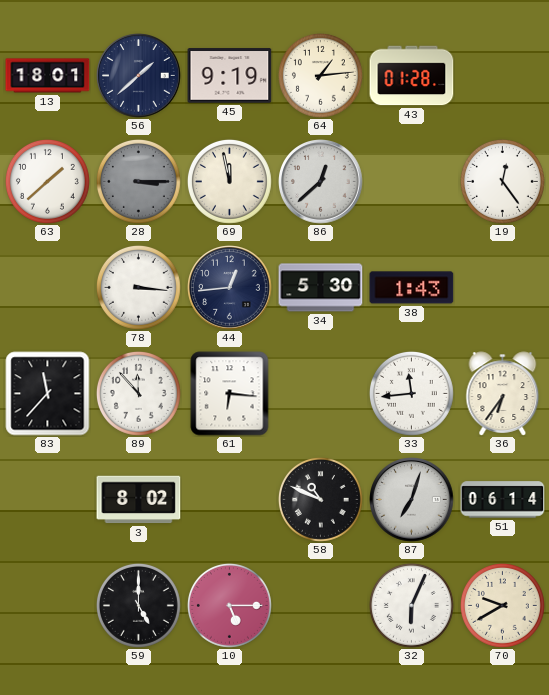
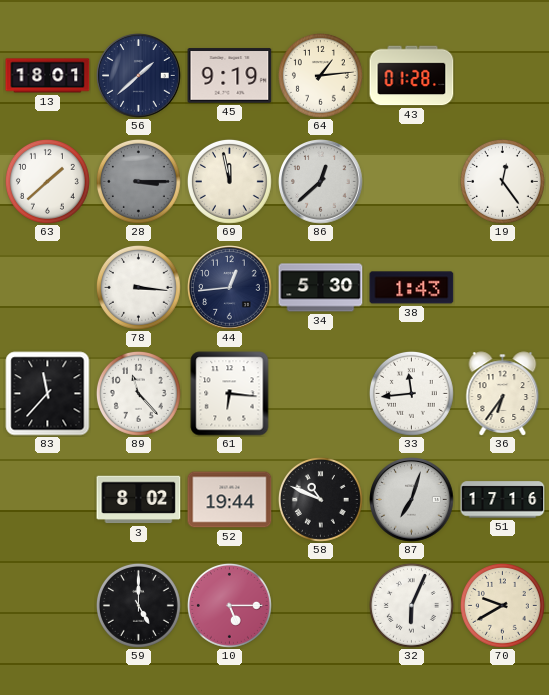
89: 11:53 -> 11:23
52: none -> 19:44
51: 06:14 -> 17:16
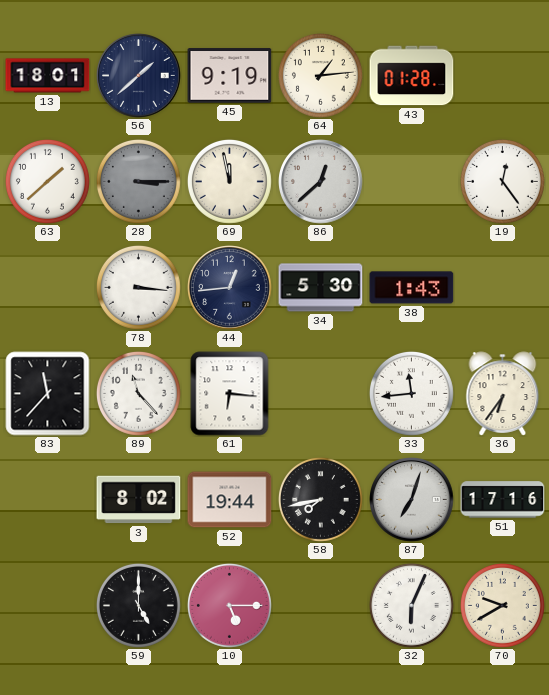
58: 10:49 -> 7:43
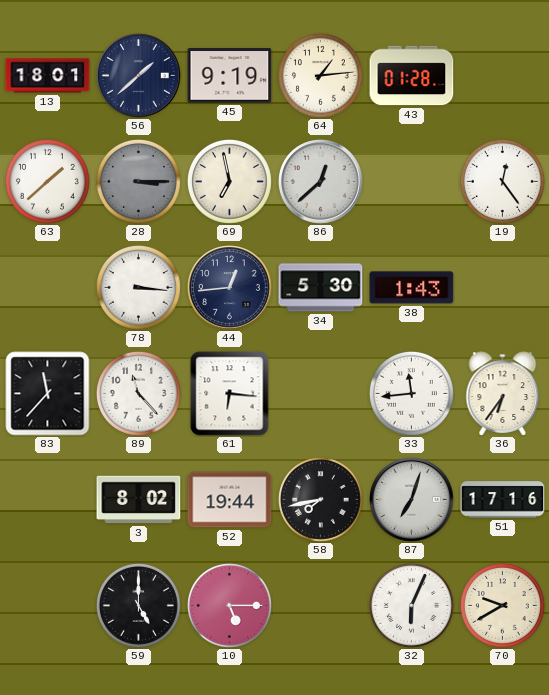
69: 11:58 -> 6:58
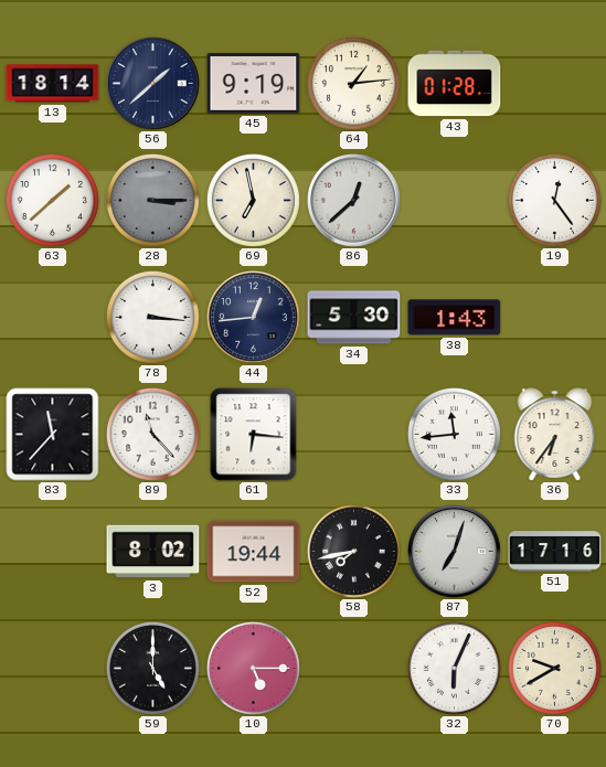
13: 18:01 -> 18:14
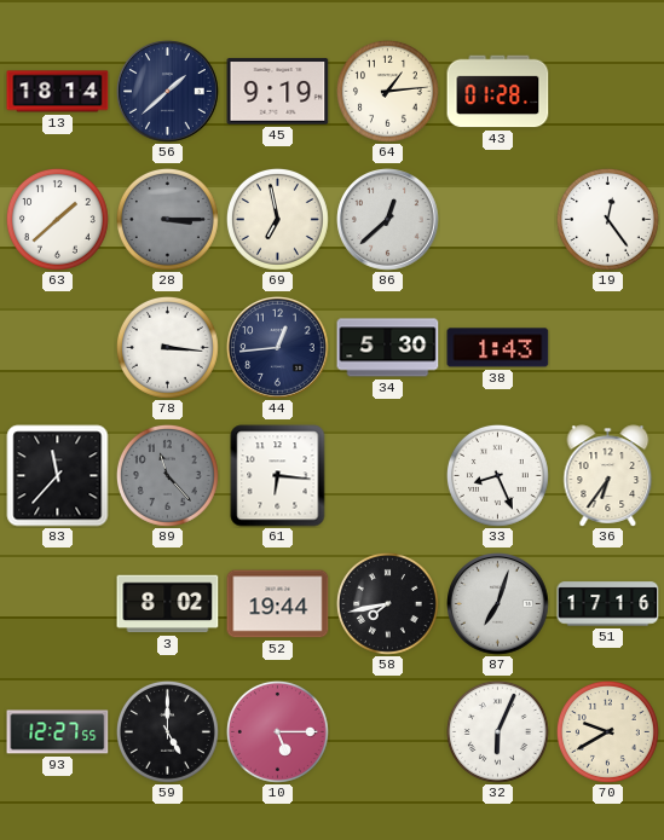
89 dial: white -> grey
33: 11:44 -> 8:26
93: none -> 12:27
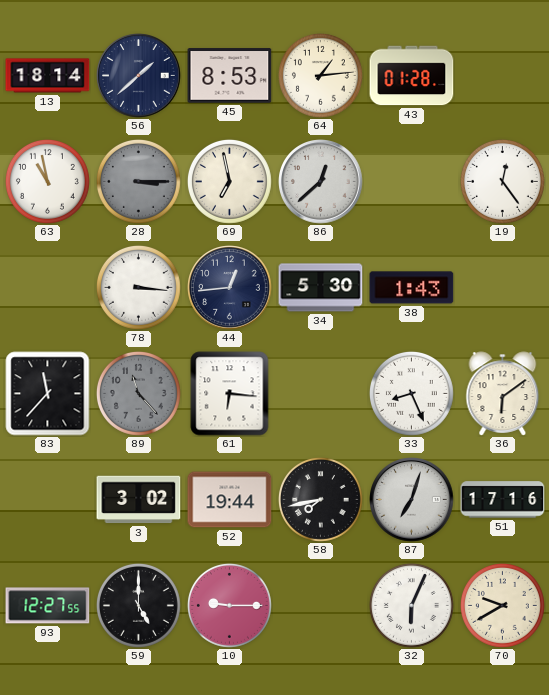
45: 9:19 -> 8:53
63: 1:38 -> 10:58
36: 6:36 -> 6:09
3: 8:02 -> 3:02
10: 5:15 -> 9:15
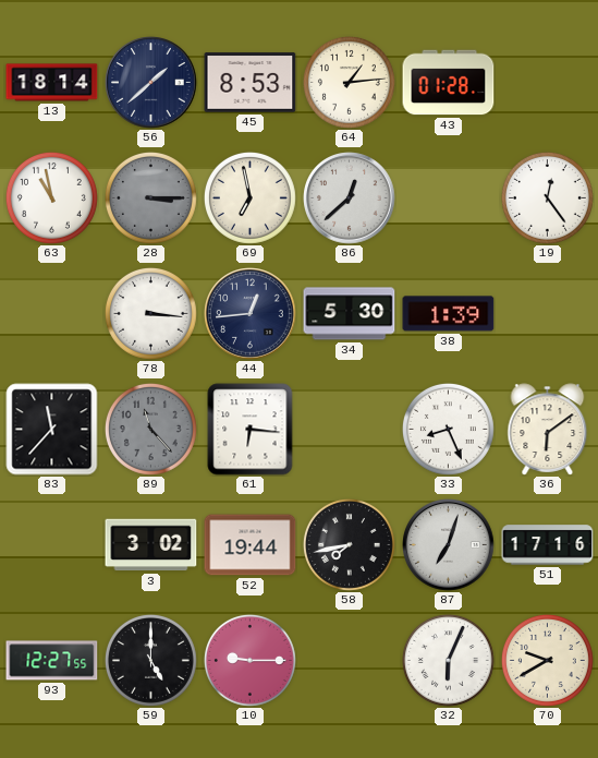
38: 1:43 -> 1:39
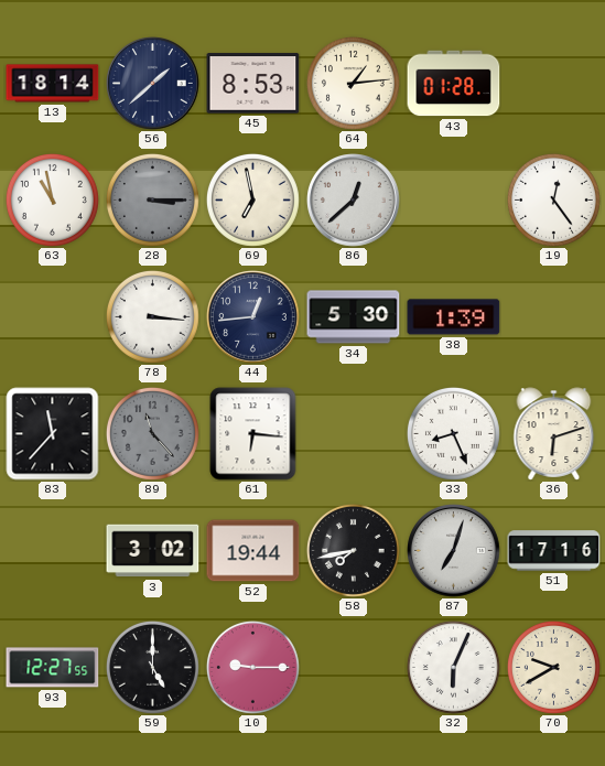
36: 6:09 -> 6:12
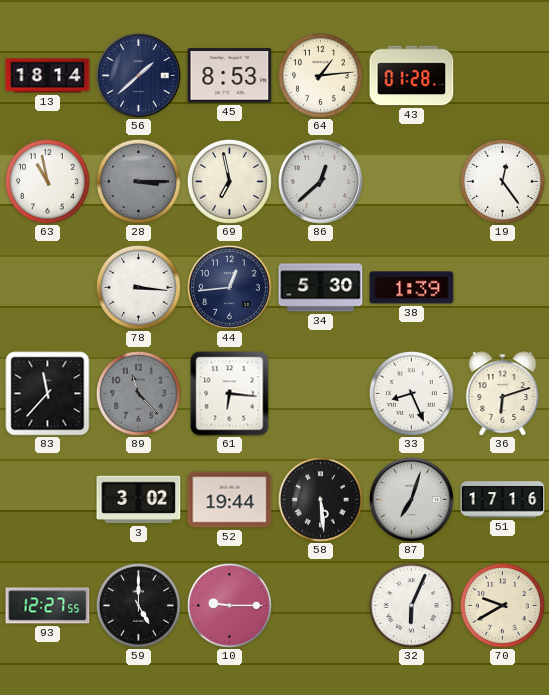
58: 7:43 -> 5:29
